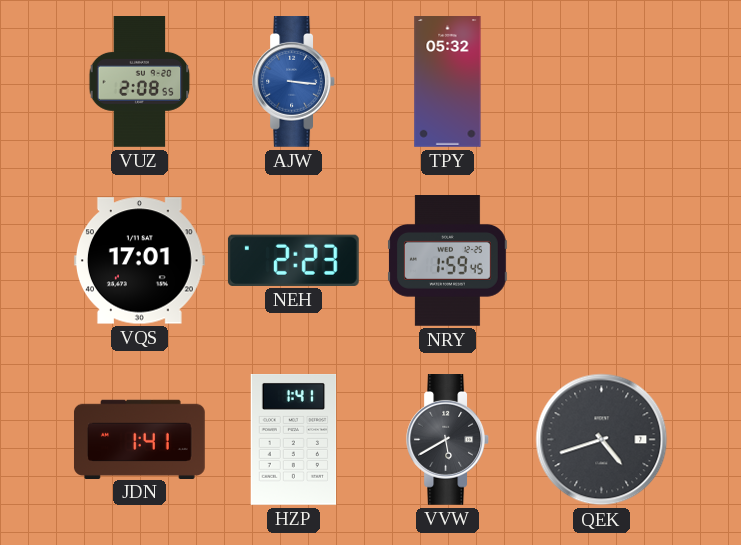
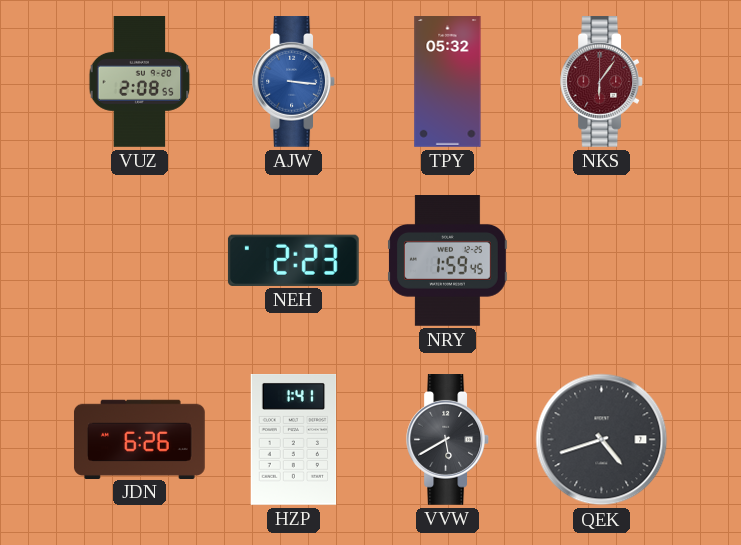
NKS: none -> 6:06
VQS: 17:01 -> none
JDN: 1:41 -> 6:26
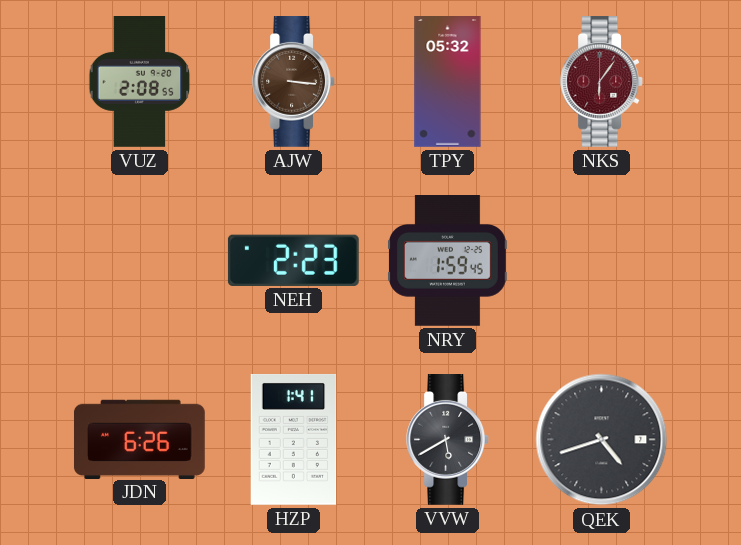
AJW dial: blue -> brown
